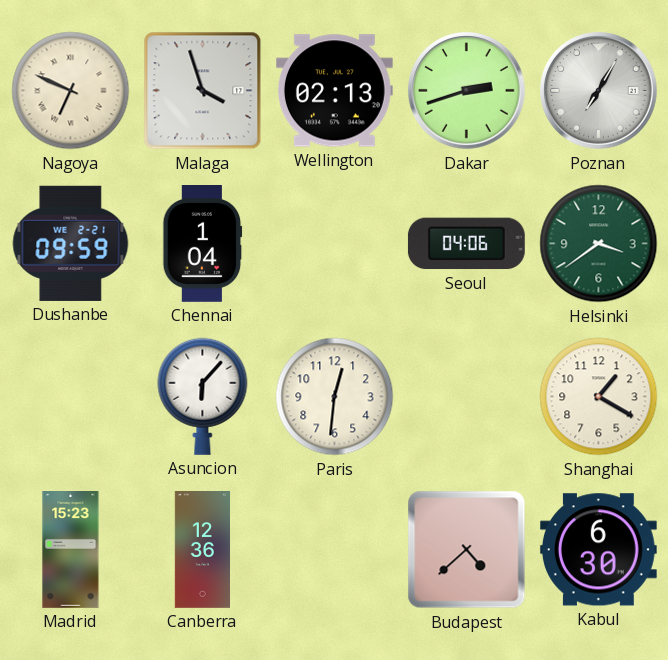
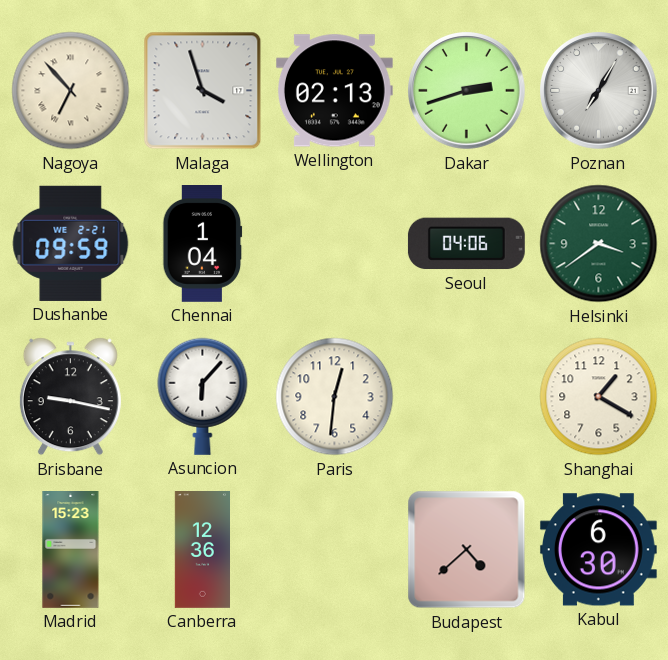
Nagoya: 6:49 -> 6:53
Brisbane: none -> 9:17
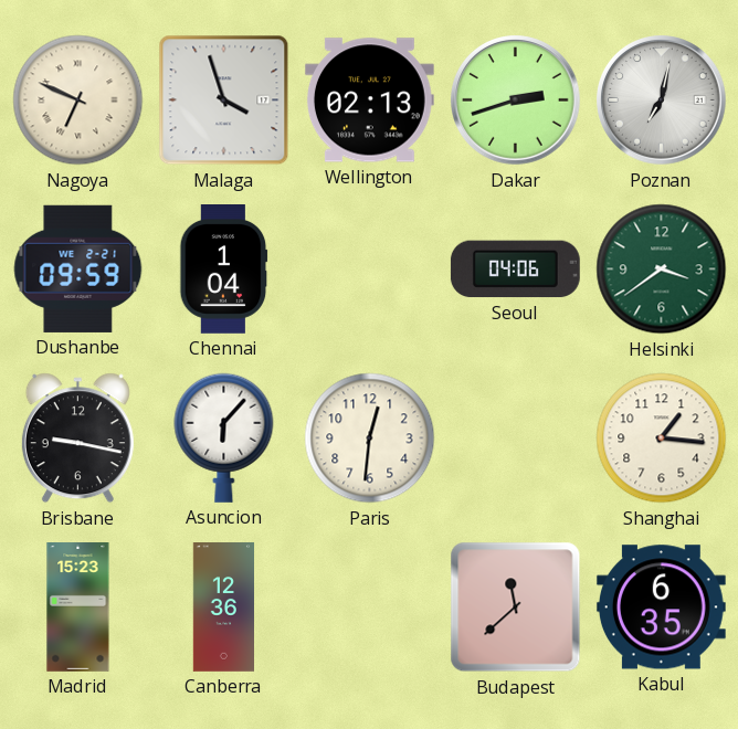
Nagoya: 6:53 -> 6:49
Poznan: 7:05 -> 7:02
Shanghai: 1:20 -> 1:16
Budapest: 4:38 -> 11:38
Kabul: 6:30 -> 6:35
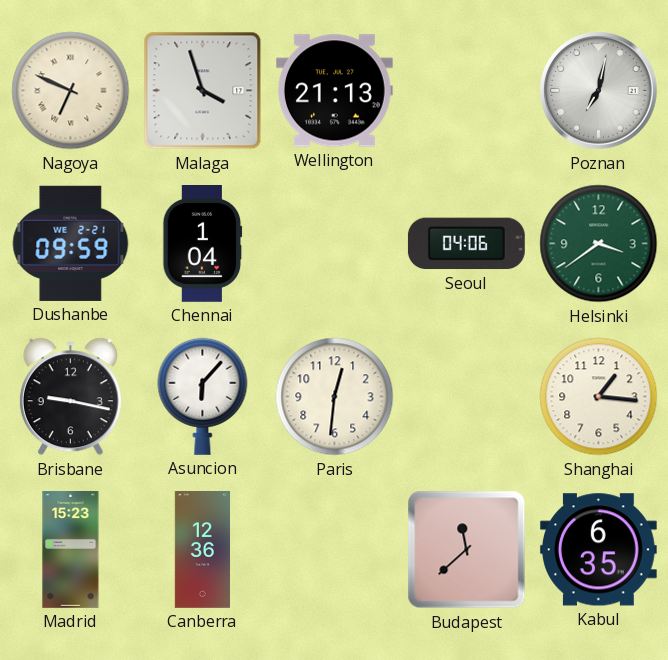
Wellington: 02:13 -> 21:13
Dakar: 2:42 -> none
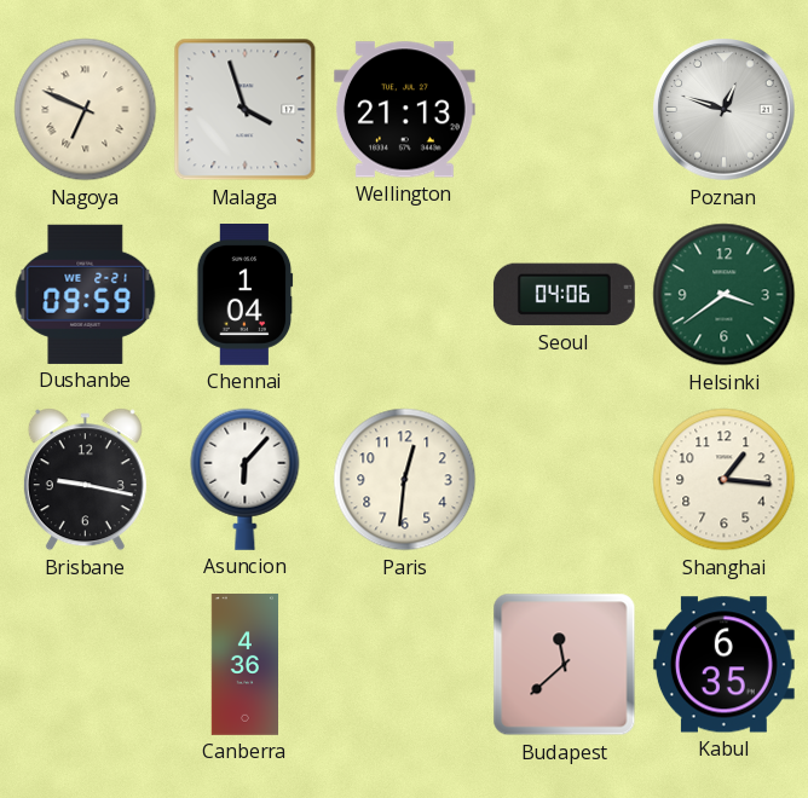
Poznan: 7:02 -> 12:48
Madrid: 15:23 -> none
Canberra: 12:36 -> 4:36
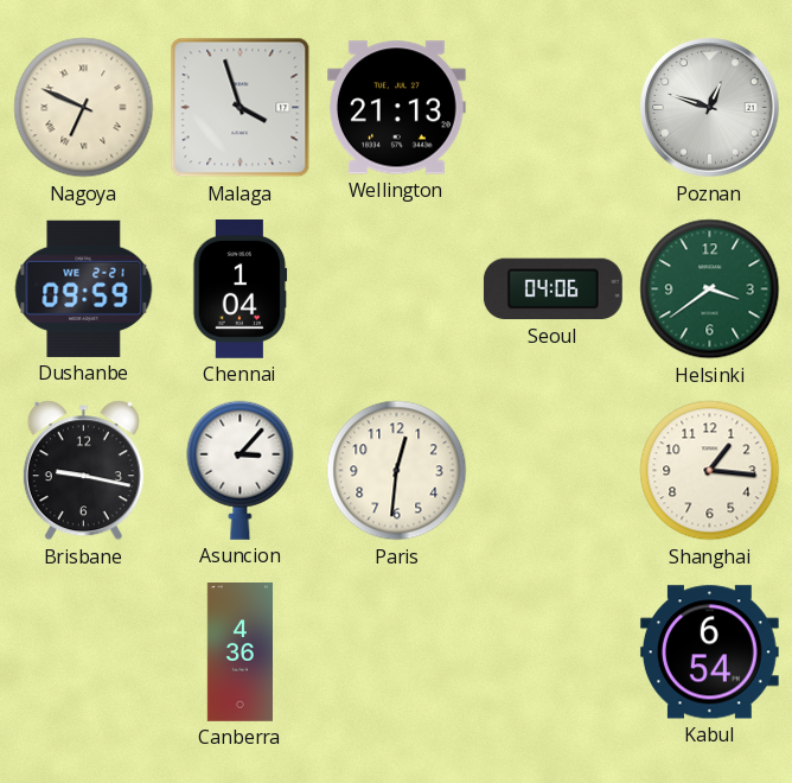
Asuncion: 6:07 -> 3:07
Budapest: 11:38 -> none
Kabul: 6:35 -> 6:54
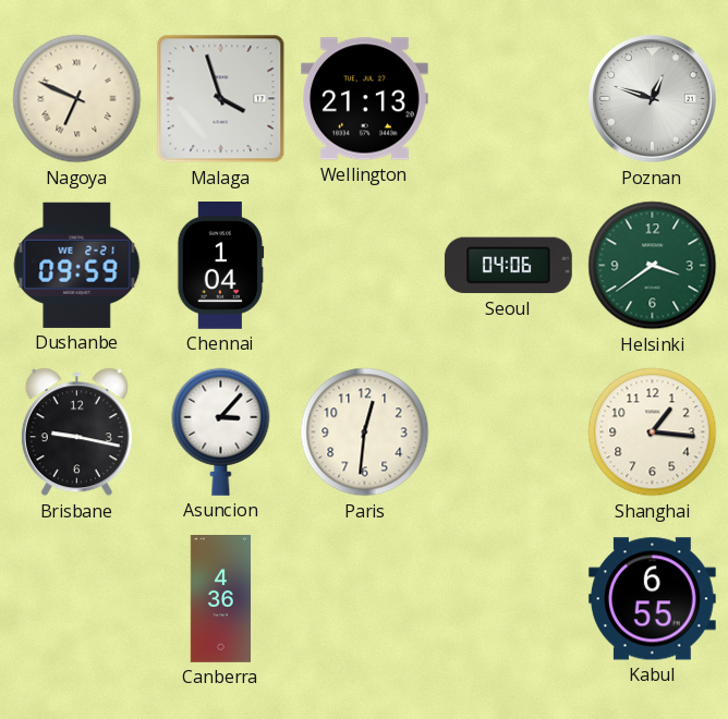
Kabul: 6:54 -> 6:55
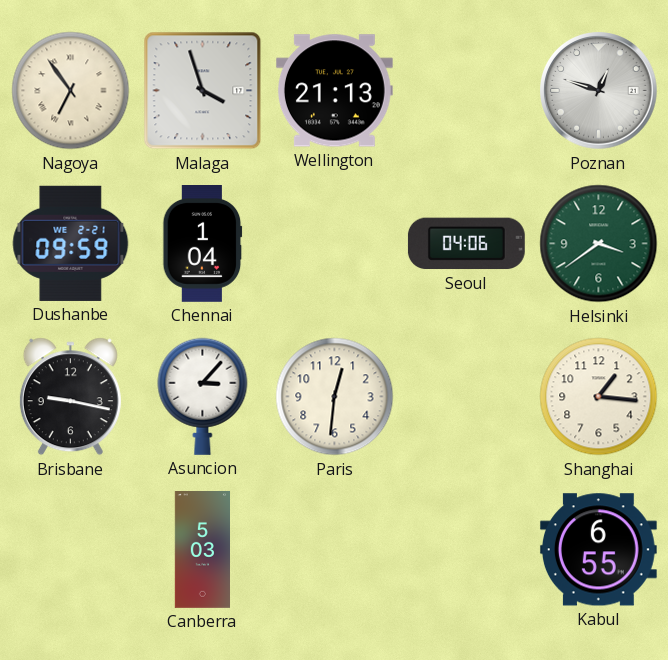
Nagoya: 6:49 -> 6:54
Canberra: 4:36 -> 5:03
